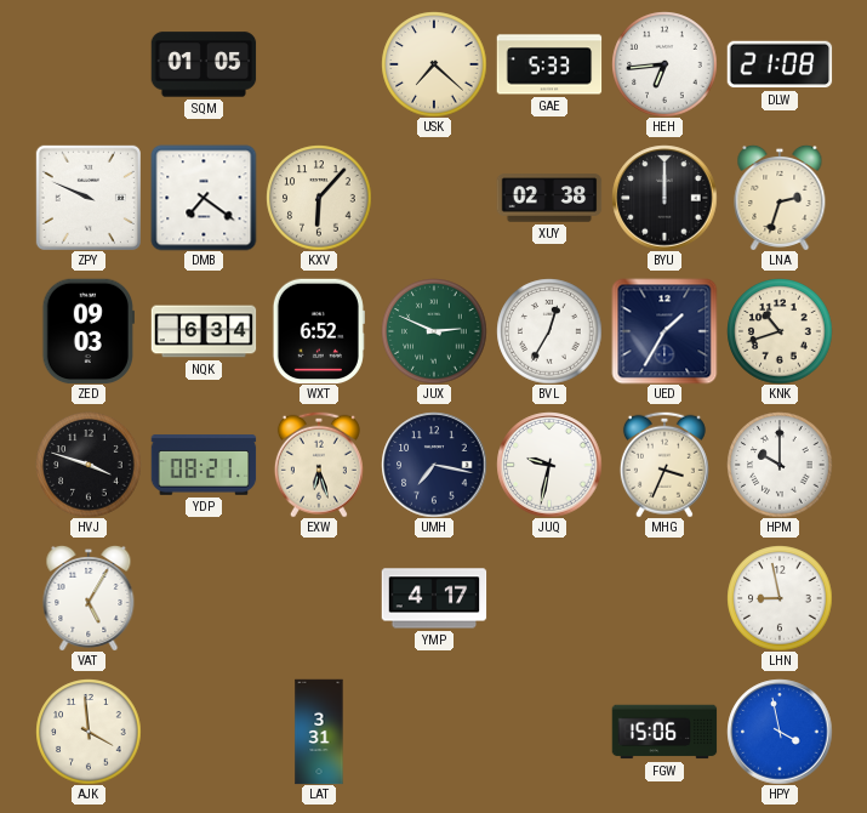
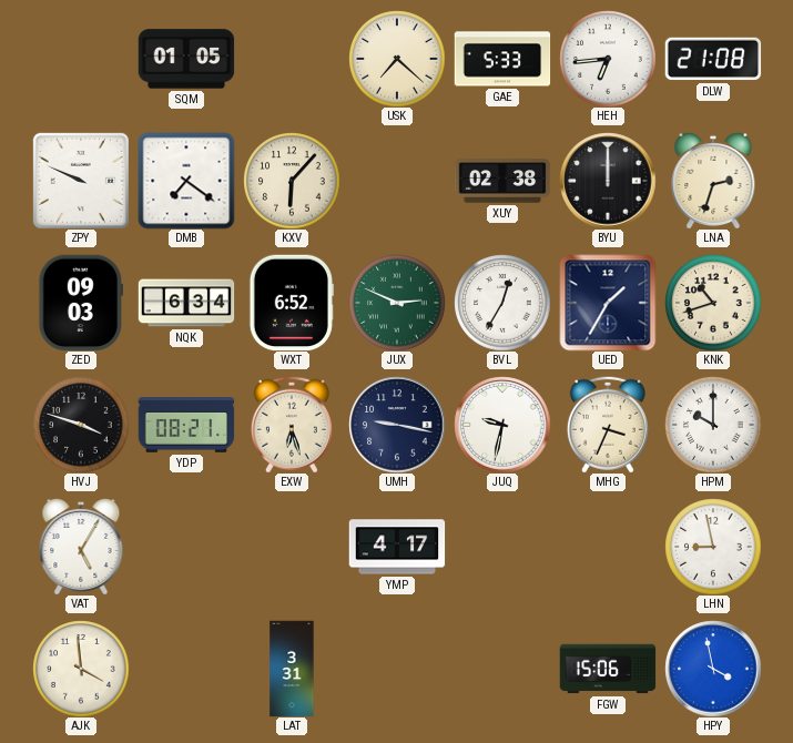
UMH: 7:17 -> 9:17
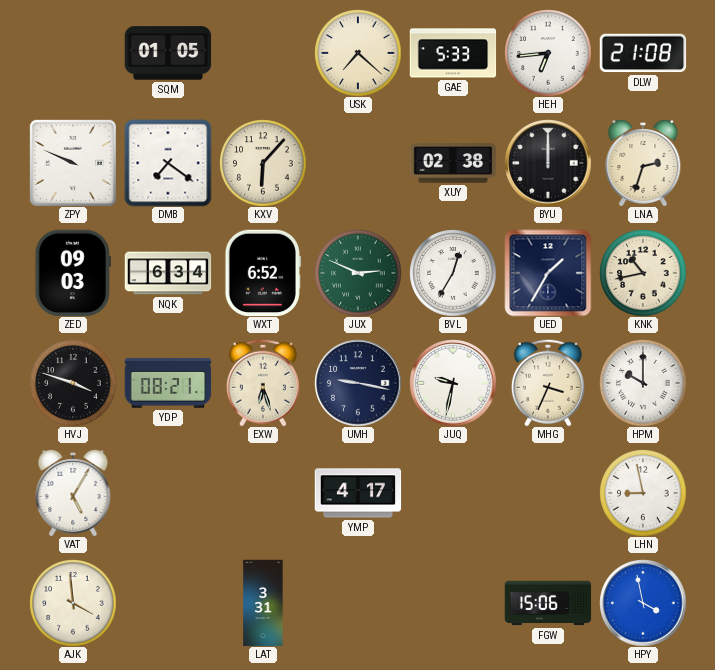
KNK: 10:42 -> 10:43
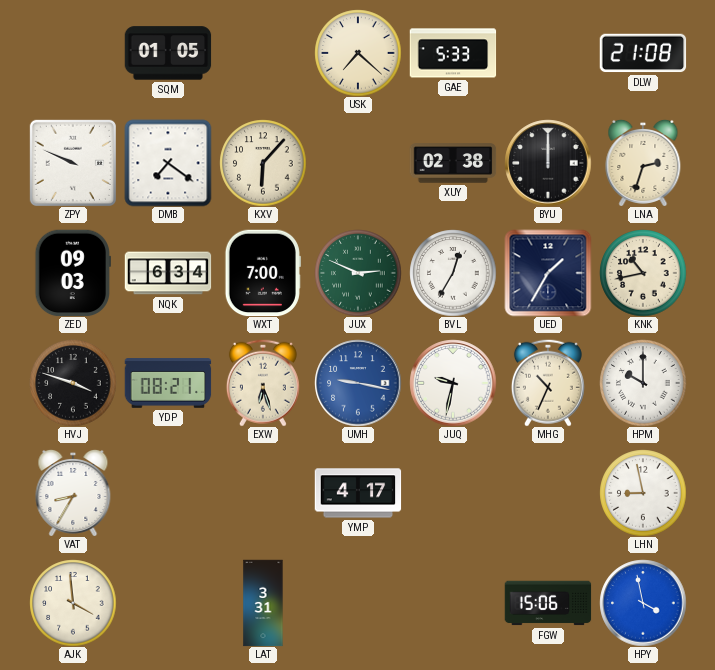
HEH: 6:44 -> none
WXT: 6:52 -> 7:00
UMH dial: navy -> blue
MHG: 3:34 -> 10:34
VAT: 5:05 -> 8:35
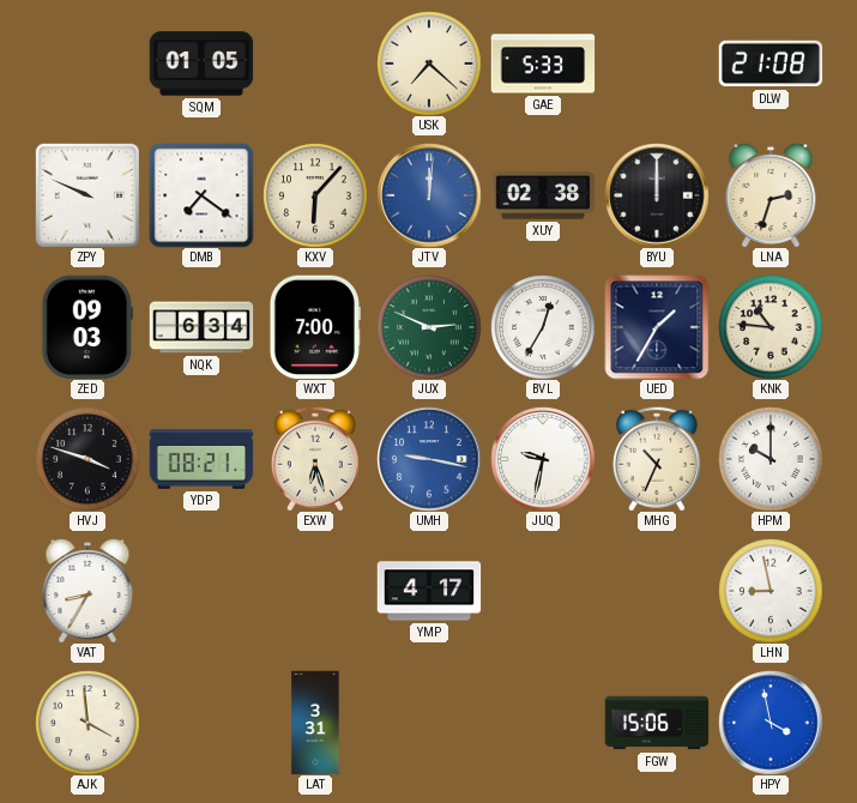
JTV: none -> 12:01
KNK: 10:43 -> 10:46
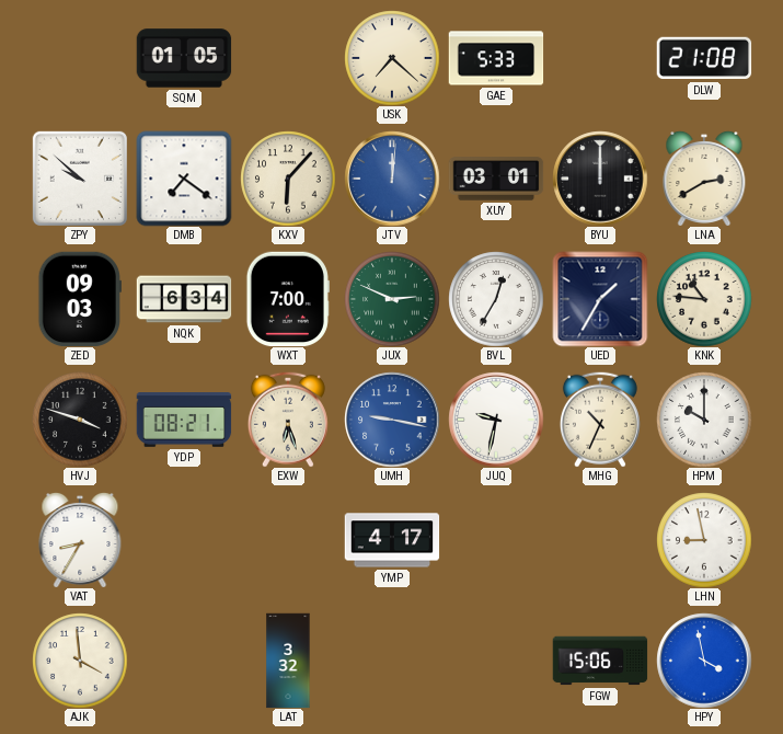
ZPY: 9:49 -> 9:52
XUY: 02:38 -> 03:01
LNA: 2:33 -> 2:40
LAT: 3:31 -> 3:32
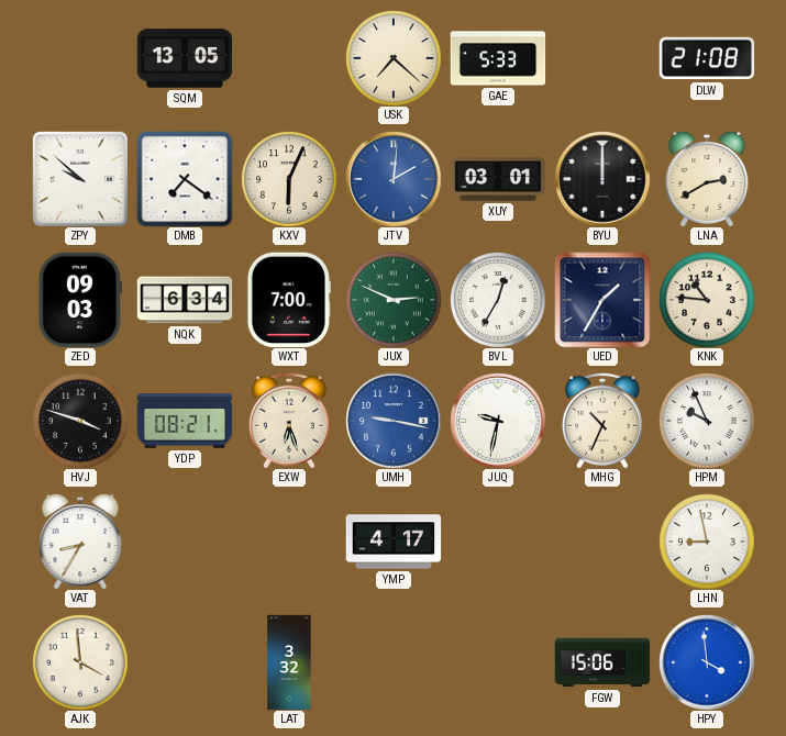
SQM: 01:05 -> 13:05
KXV: 6:07 -> 6:04
JTV: 12:01 -> 2:01
HPM: 10:00 -> 9:56
HPY: 3:58 -> 3:59
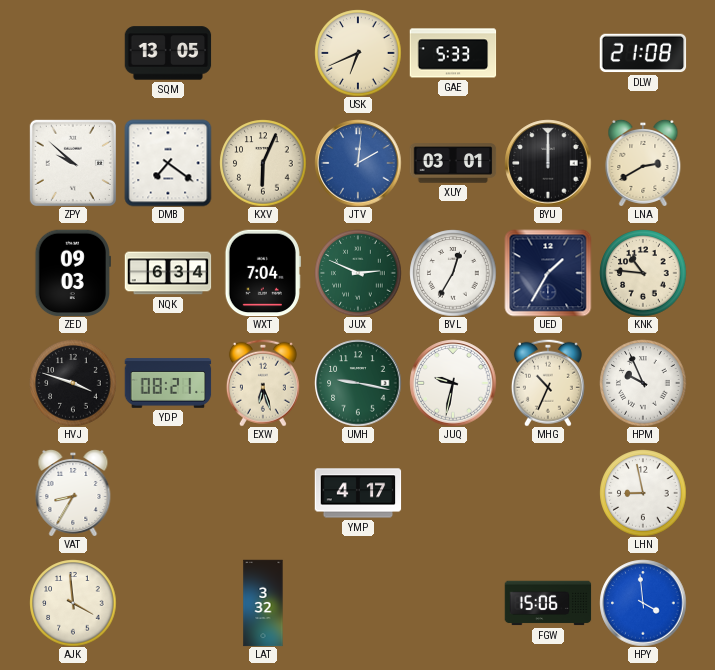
USK: 7:22 -> 6:41
WXT: 7:00 -> 7:04
UMH dial: blue -> green
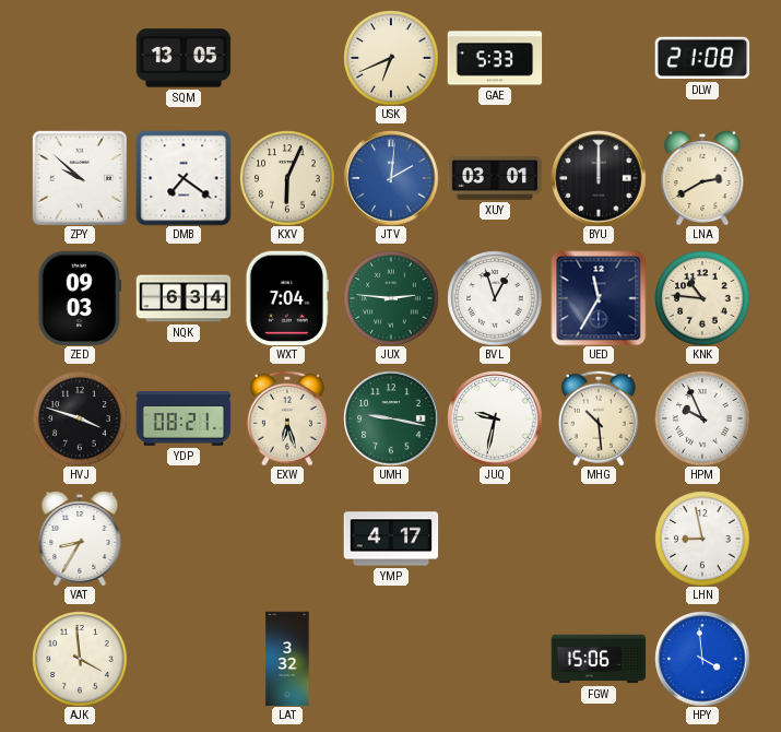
JUX: 2:49 -> 2:46
BVL: 12:35 -> 12:57
UED: 1:35 -> 11:35
MHG: 10:34 -> 10:29
